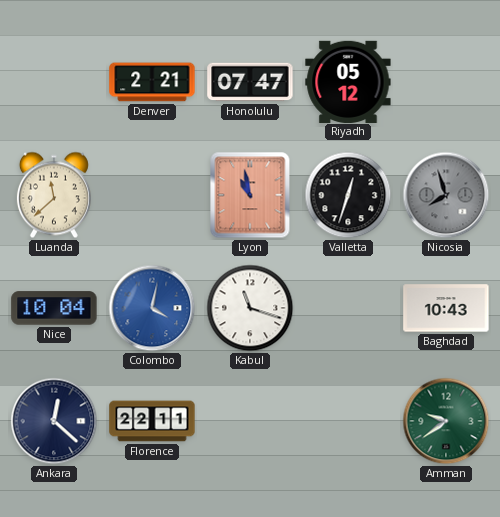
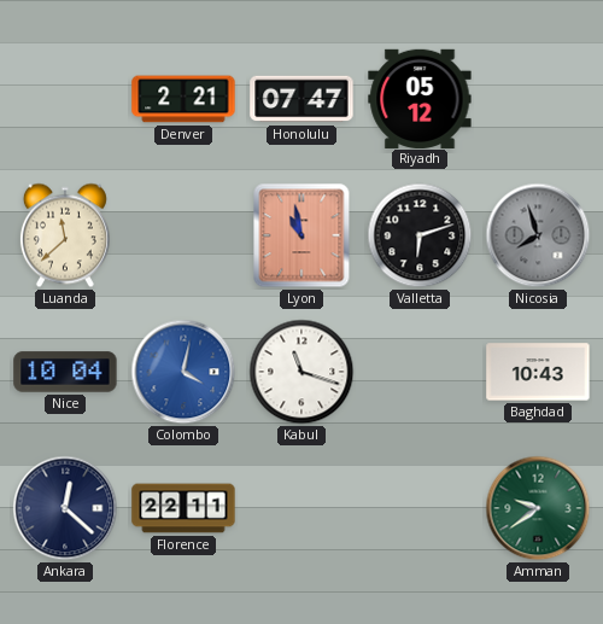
Valletta: 12:33 -> 6:12
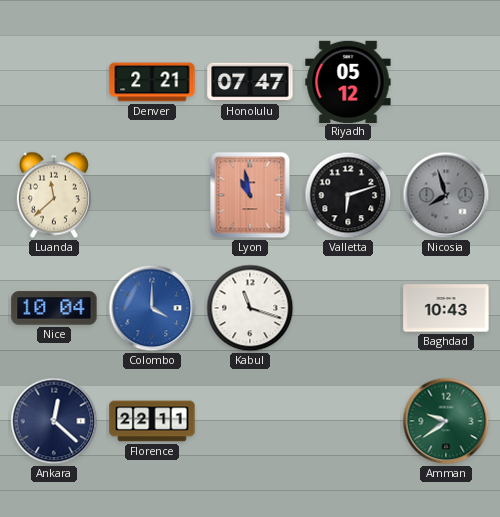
Colombo: 4:02 -> 4:00
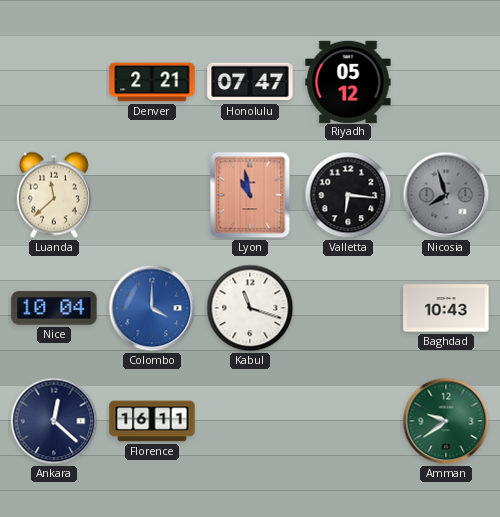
Valletta: 6:12 -> 6:16
Florence: 22:11 -> 16:11
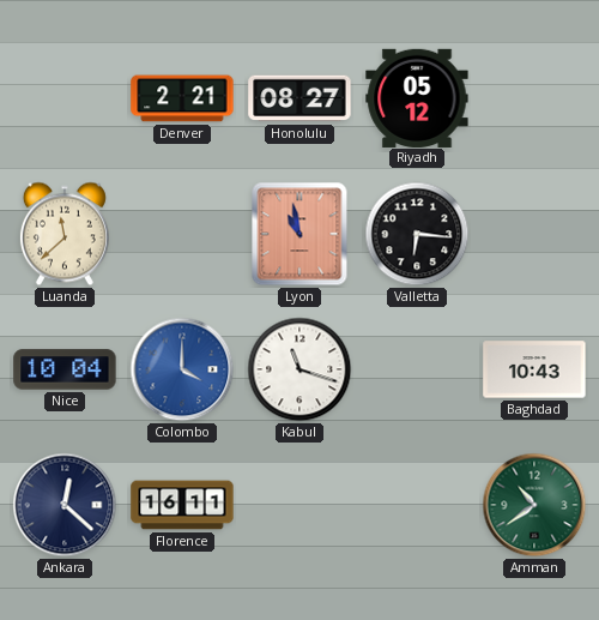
Honolulu: 07:47 -> 08:27
Nicosia: 7:57 -> none
Amman: 9:39 -> 10:39
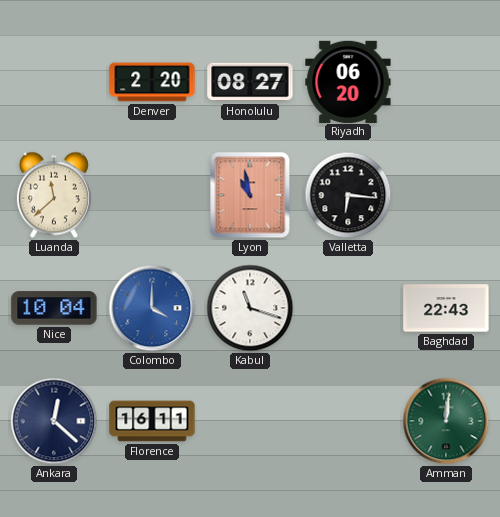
Denver: 2:21 -> 2:20
Riyadh: 05:12 -> 06:20
Baghdad: 10:43 -> 22:43
Amman: 10:39 -> 12:01
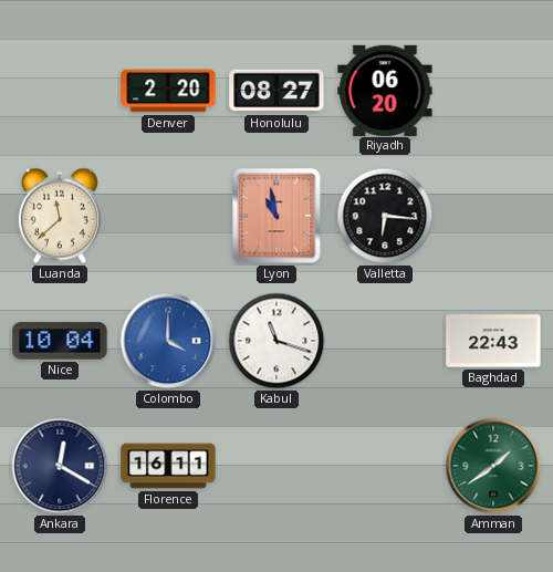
Ankara: 12:22 -> 12:20
Amman: 12:01 -> 1:39
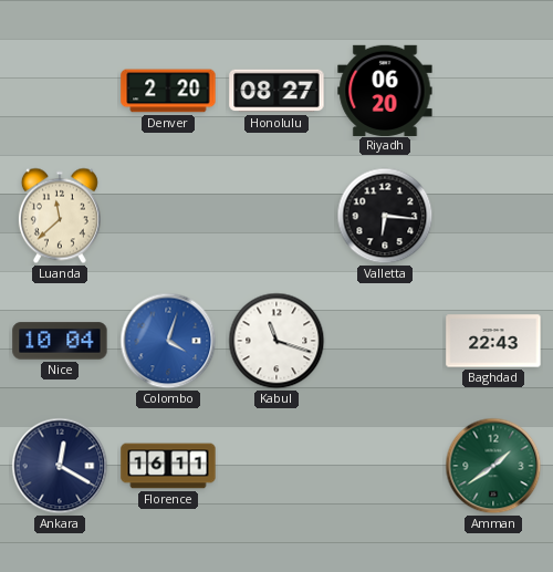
Lyon: 10:58 -> none
Colombo: 4:00 -> 4:03
